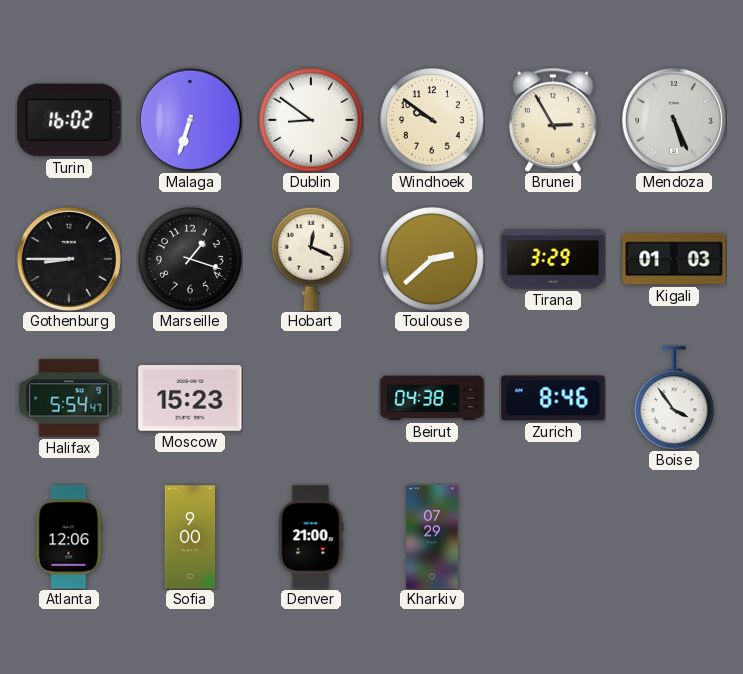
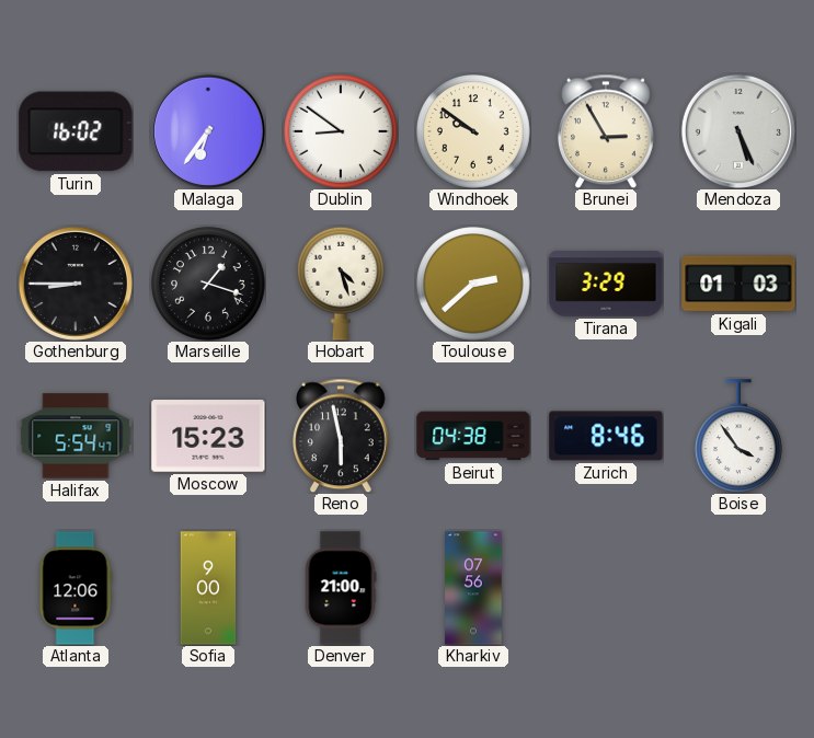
Malaga: 6:33 -> 6:36
Hobart: 12:19 -> 4:27
Reno: none -> 5:58
Kharkiv: 07:29 -> 07:56
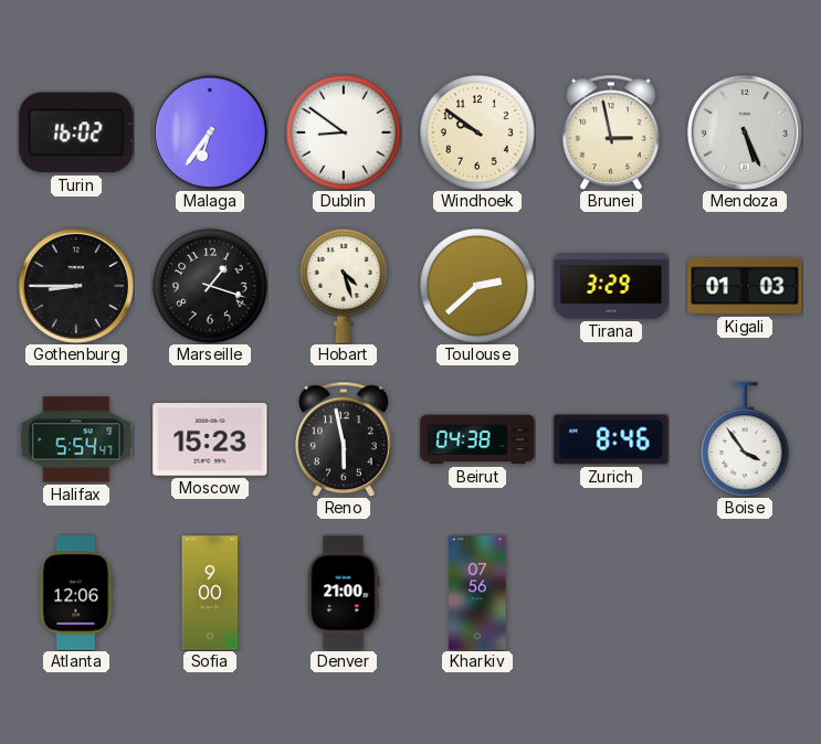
Brunei: 2:55 -> 2:58
